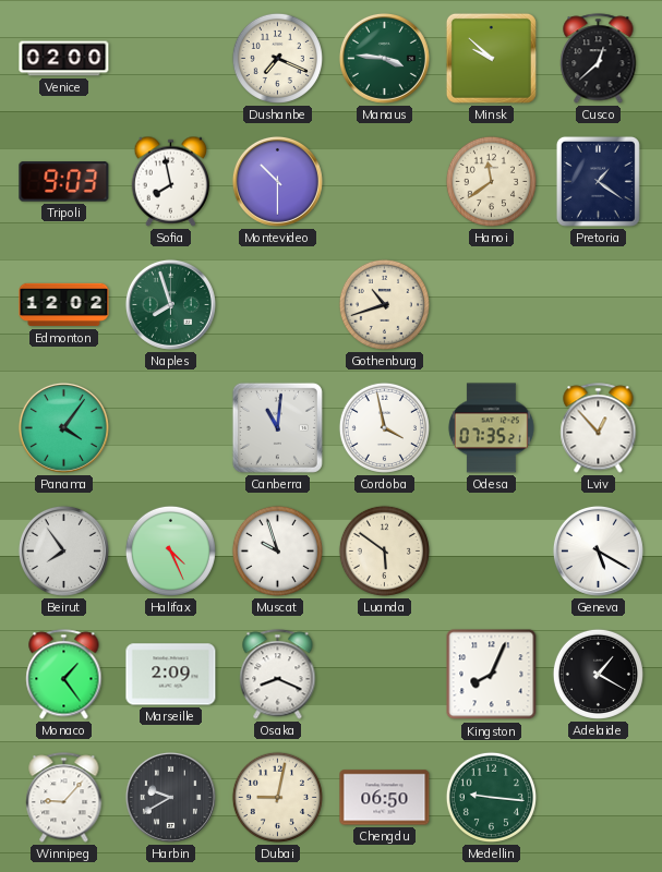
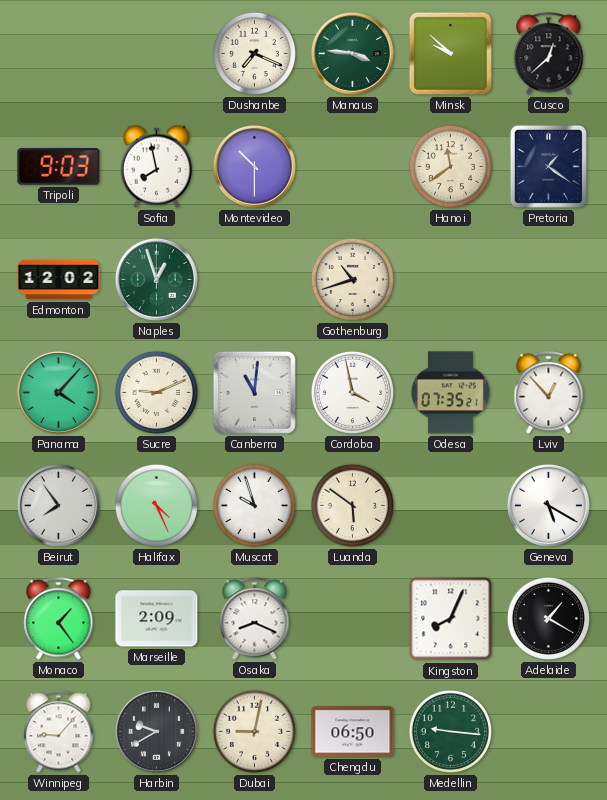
Venice: 02:00 -> none
Naples: 7:57 -> 12:57
Panama: 4:06 -> 4:07
Sucre: none -> 9:11
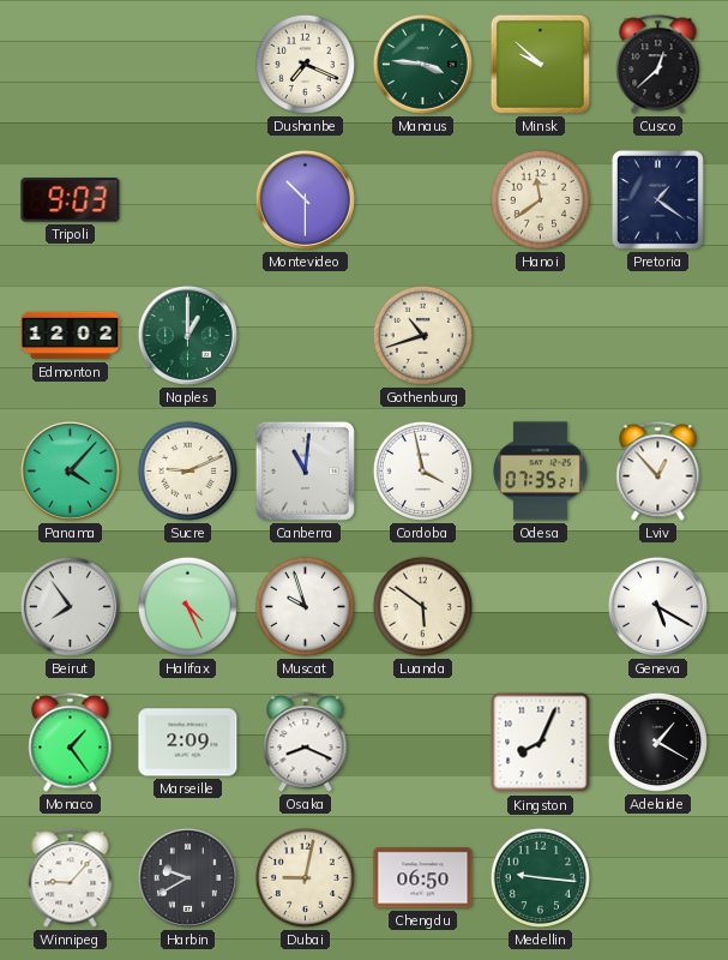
Sofia: 7:58 -> none
Naples: 12:57 -> 1:00
